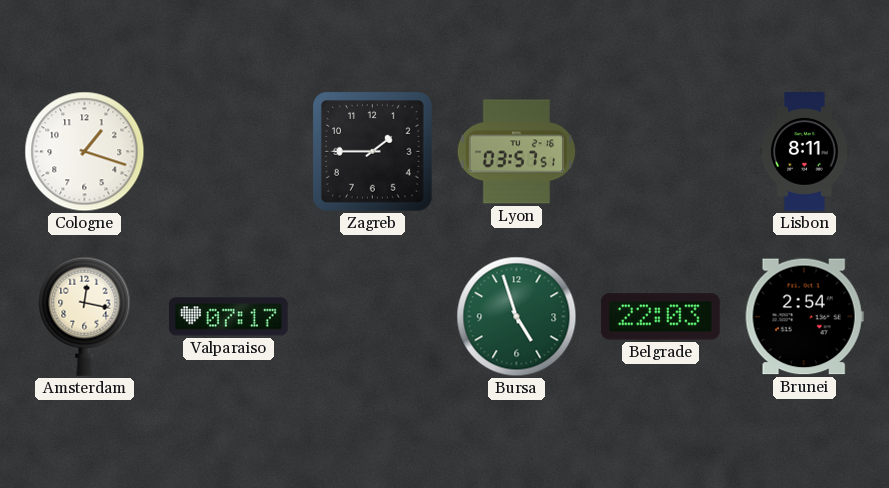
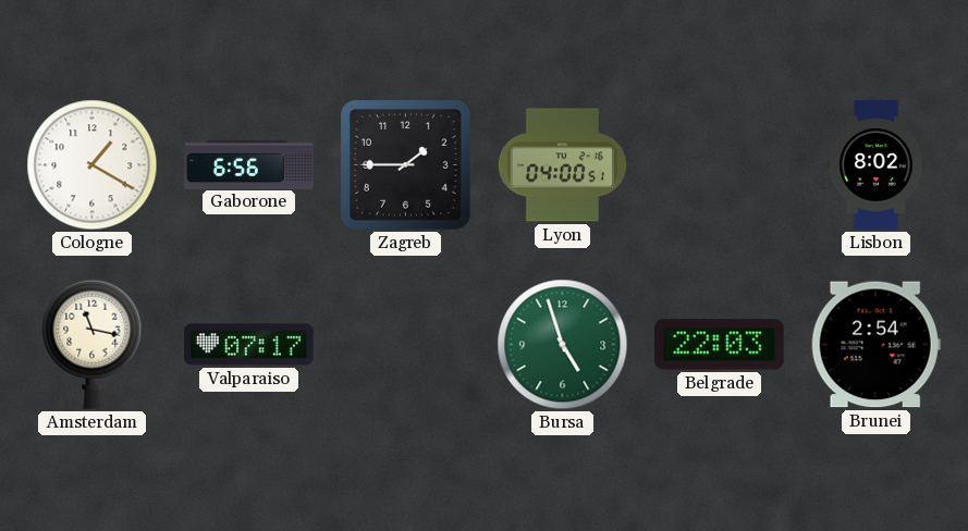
Cologne: 1:18 -> 1:20
Gaborone: none -> 6:56
Lyon: 03:57 -> 04:00
Lisbon: 8:11 -> 8:02
Amsterdam: 12:17 -> 11:17
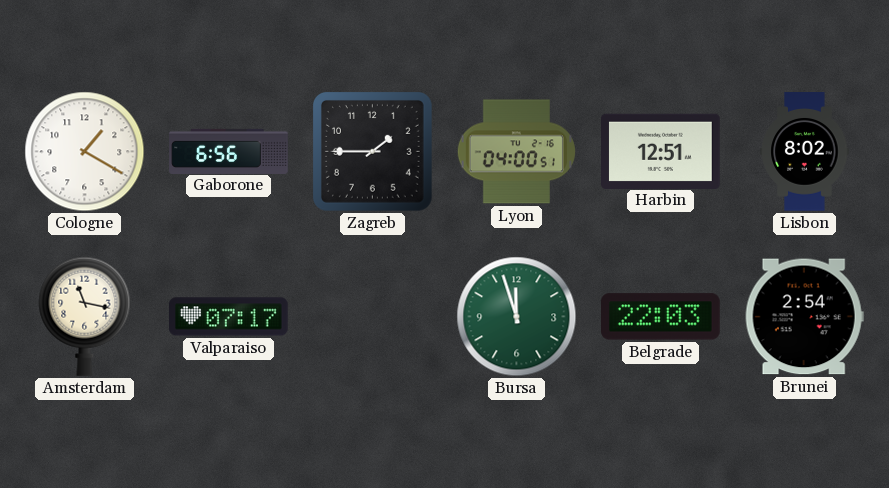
Harbin: none -> 12:51
Bursa: 4:57 -> 11:57
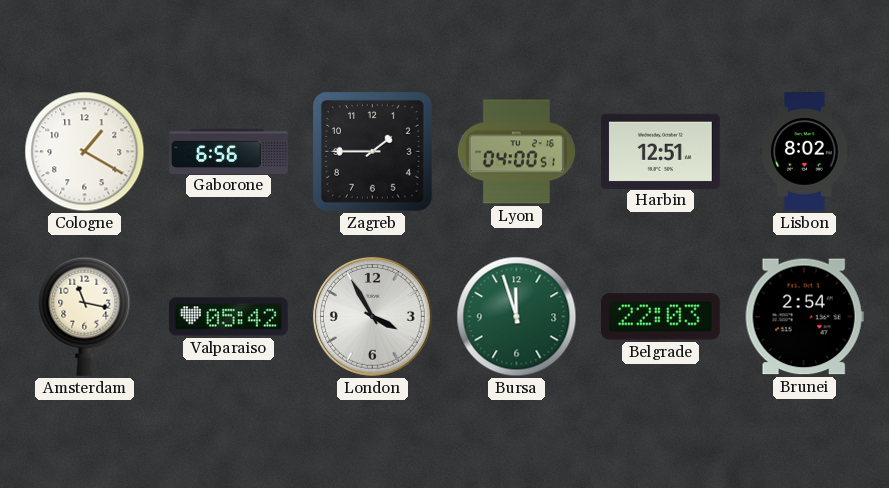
Valparaiso: 07:17 -> 05:42
London: none -> 3:55
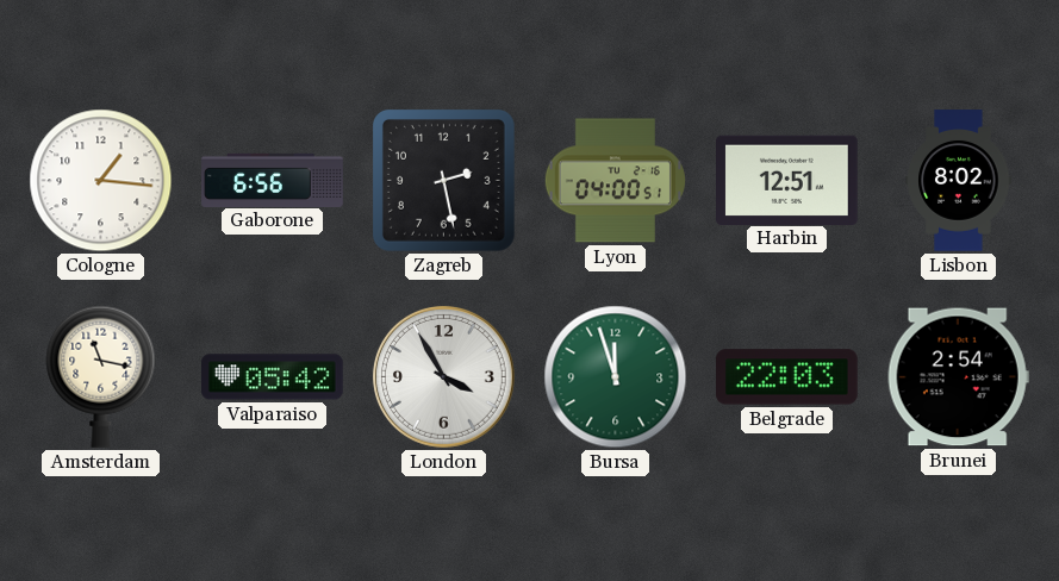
Cologne: 1:20 -> 1:16
Zagreb: 1:45 -> 2:28
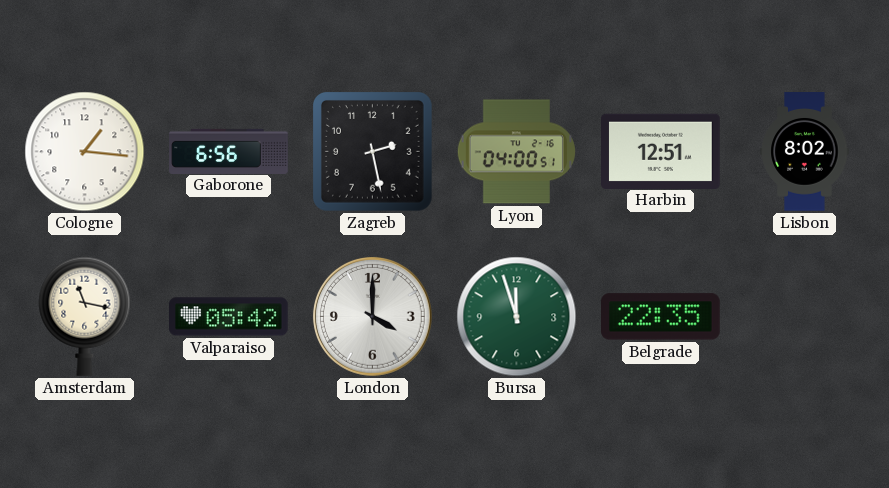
London: 3:55 -> 4:00
Belgrade: 22:03 -> 22:35
Brunei: 2:54 -> none
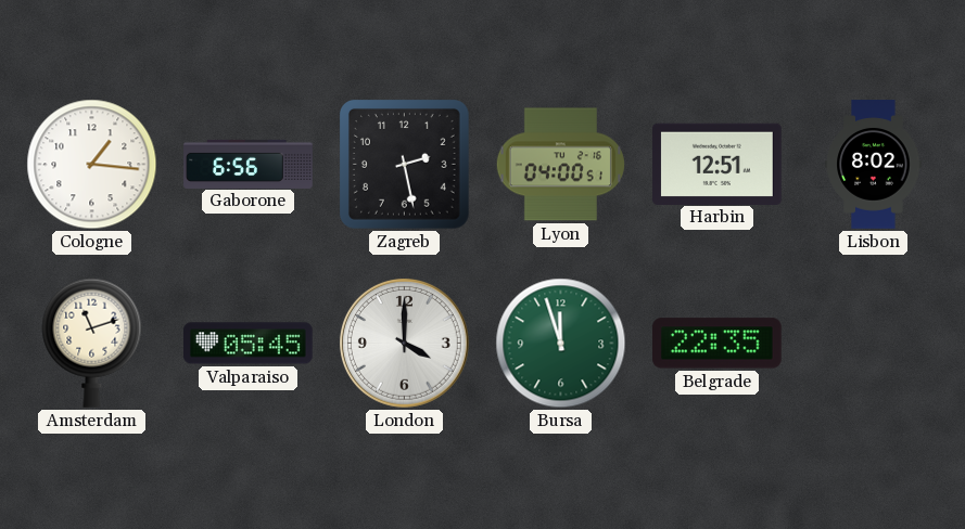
Amsterdam: 11:17 -> 11:12
Valparaiso: 05:42 -> 05:45
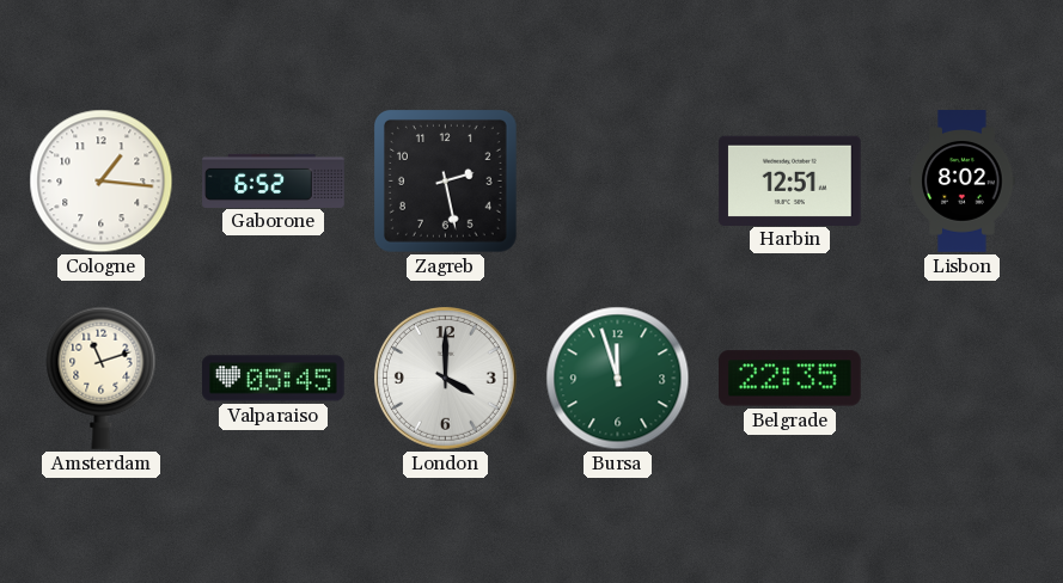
Gaborone: 6:56 -> 6:52
Lyon: 04:00 -> none
